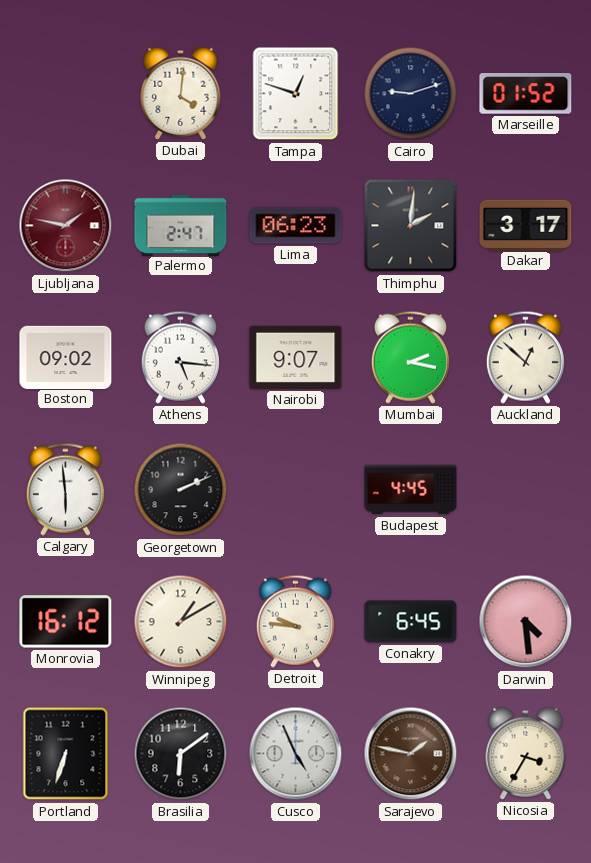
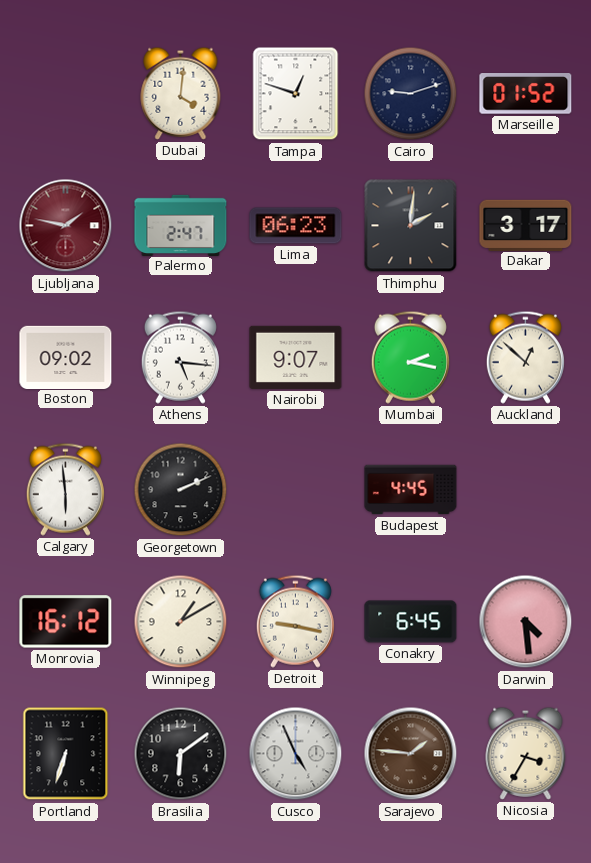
Detroit: 9:46 -> 9:17
Sarajevo: 1:47 -> 1:46
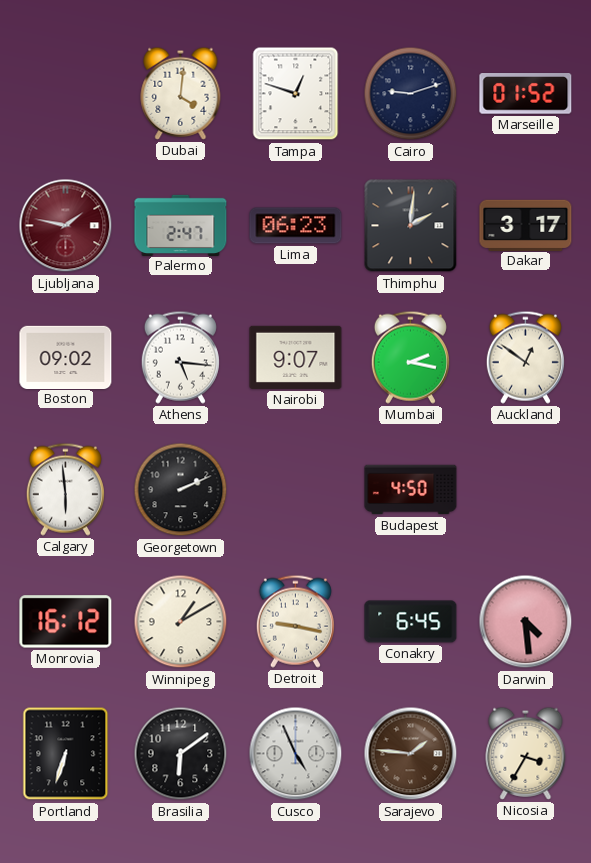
Auckland: 12:52 -> 12:51
Budapest: 4:45 -> 4:50
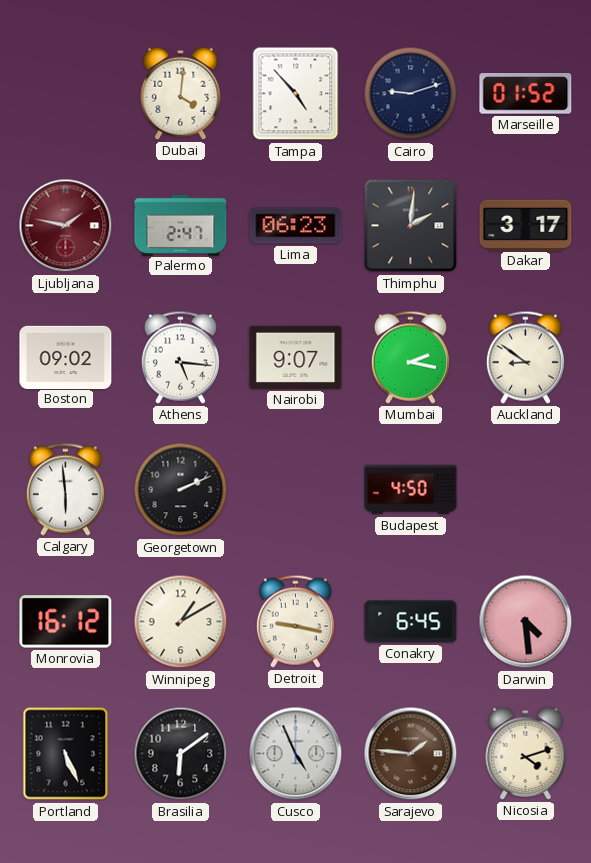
Tampa: 12:48 -> 4:53
Auckland: 12:51 -> 8:51
Portland: 6:33 -> 5:26
Nicosia: 3:35 -> 4:12
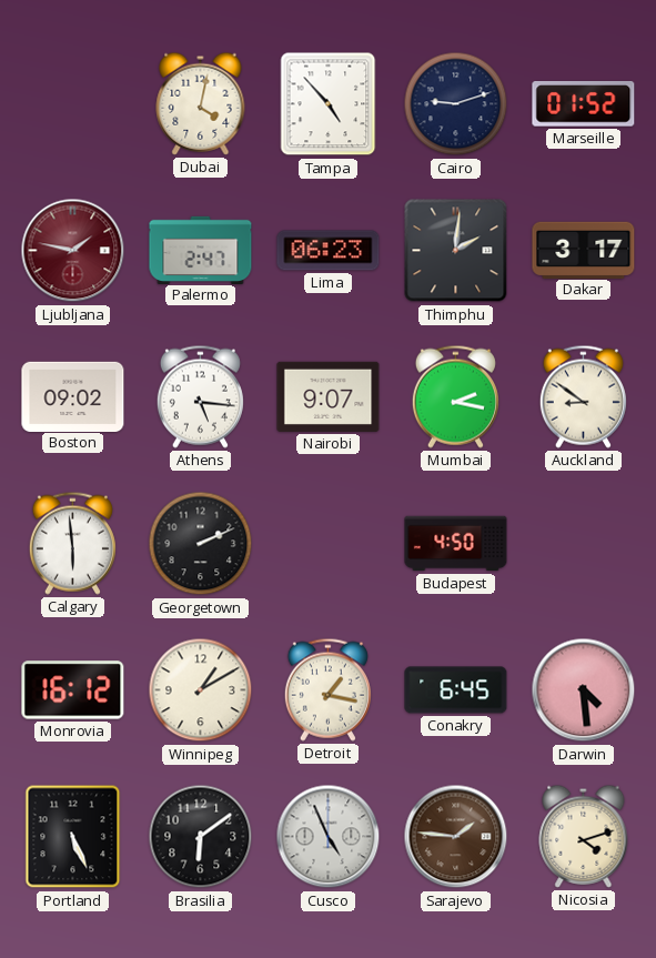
Dubai: 4:01 -> 4:02
Detroit: 9:17 -> 1:17
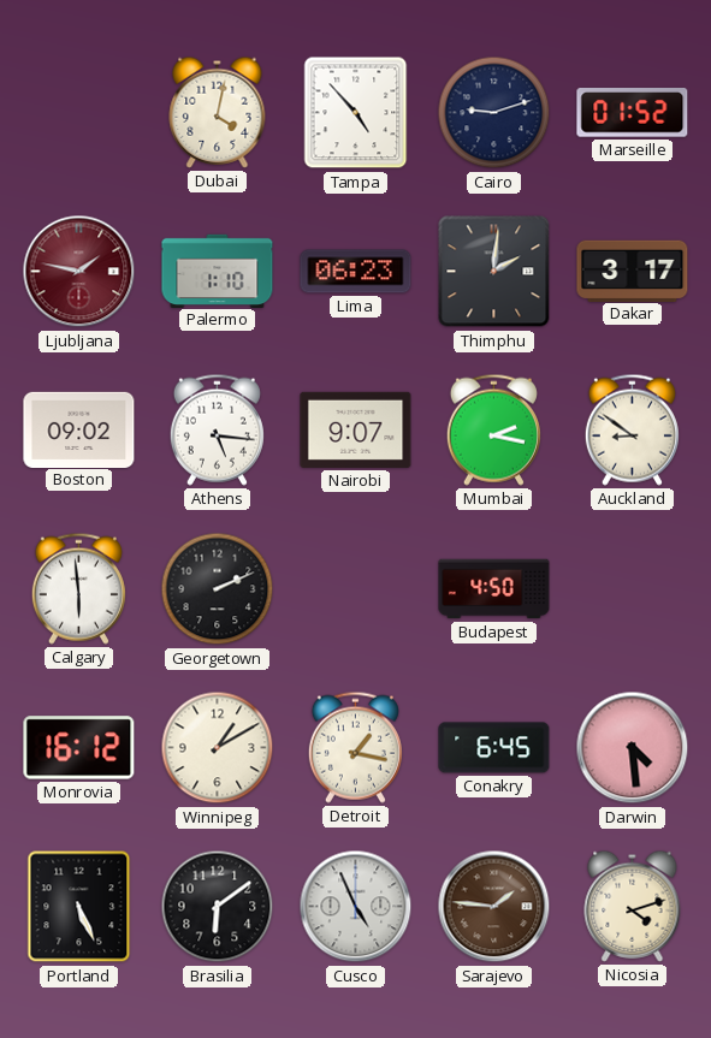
Palermo: 2:47 -> 1:10
